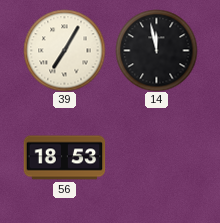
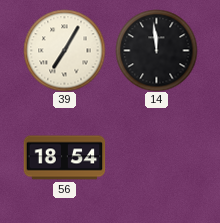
14: 11:58 -> 11:59
56: 18:53 -> 18:54
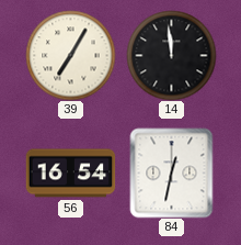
56: 18:54 -> 16:54
84: none -> 12:32
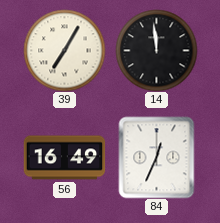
56: 16:54 -> 16:49
84: 12:32 -> 12:34
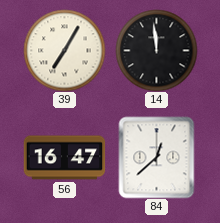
56: 16:49 -> 16:47
84: 12:34 -> 12:38
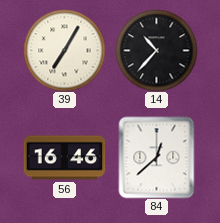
14: 11:59 -> 10:37
56: 16:47 -> 16:46
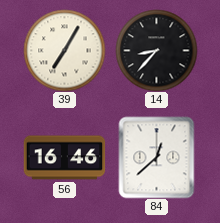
14: 10:37 -> 8:37
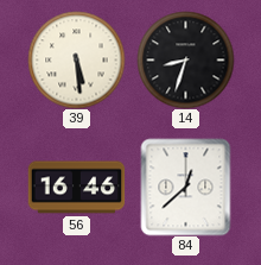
39: 7:05 -> 5:29
14: 8:37 -> 8:33
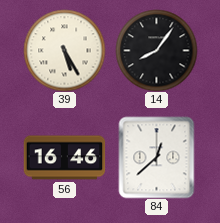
39: 5:29 -> 5:25
14: 8:33 -> 8:06
